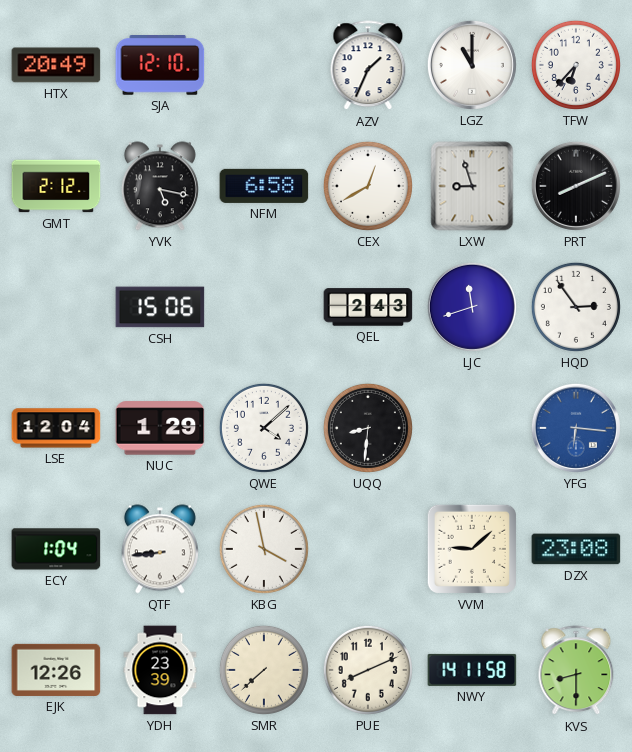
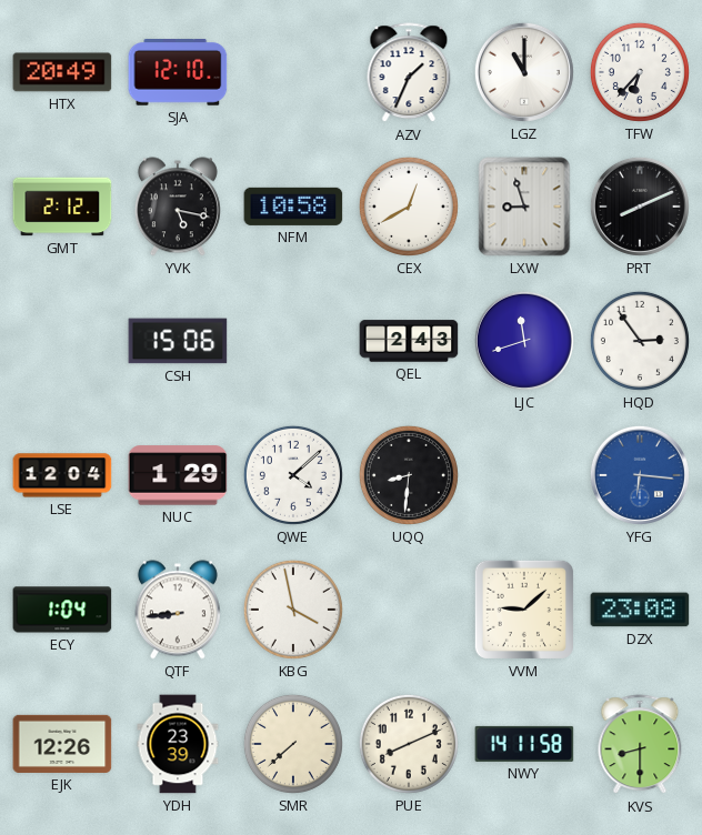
NFM: 6:58 -> 10:58
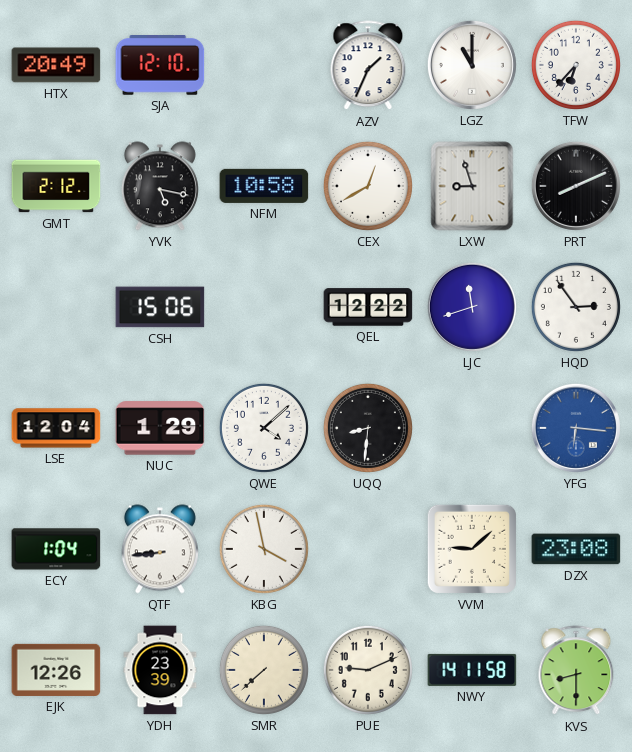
QEL: 2:43 -> 12:22
PUE: 8:11 -> 9:11
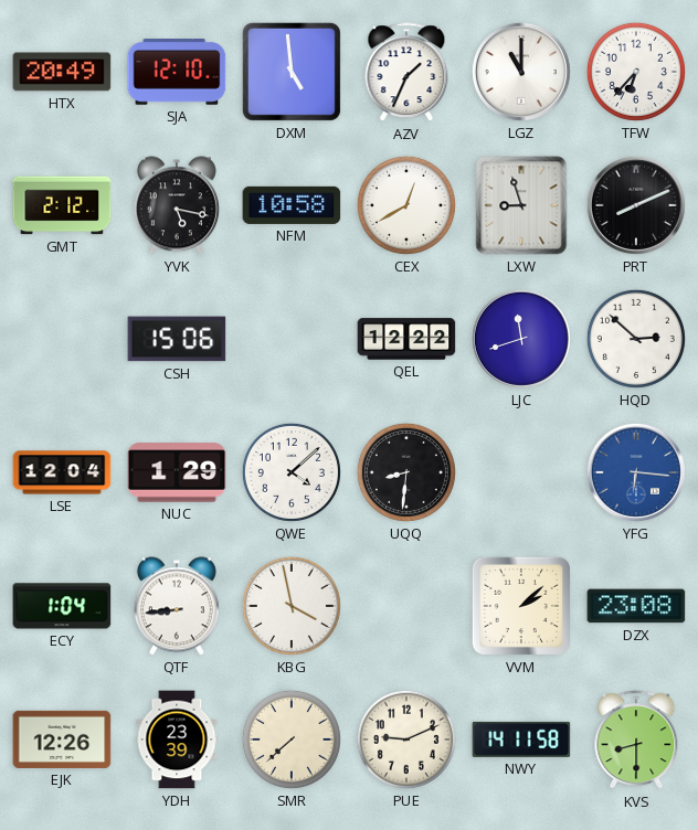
DXM: none -> 4:59
HQD: 2:54 -> 2:52
VVM: 9:08 -> 2:08
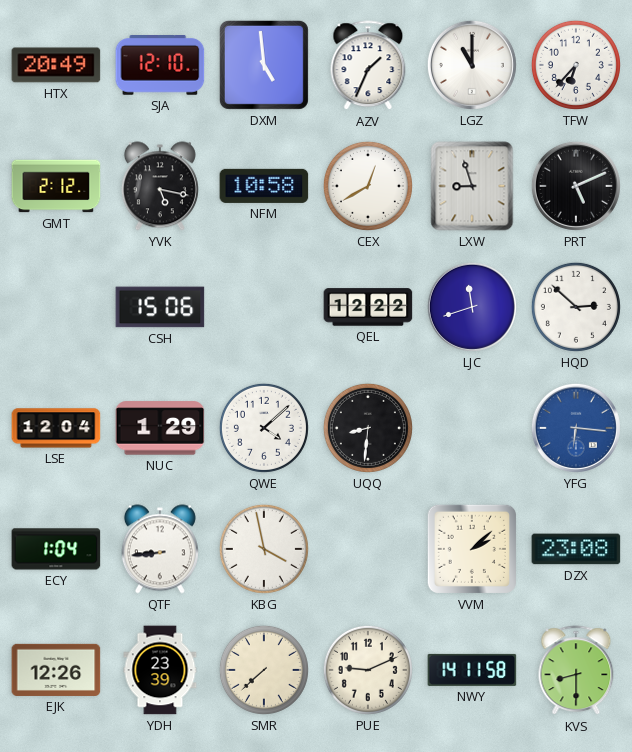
PRT: 8:11 -> 5:11
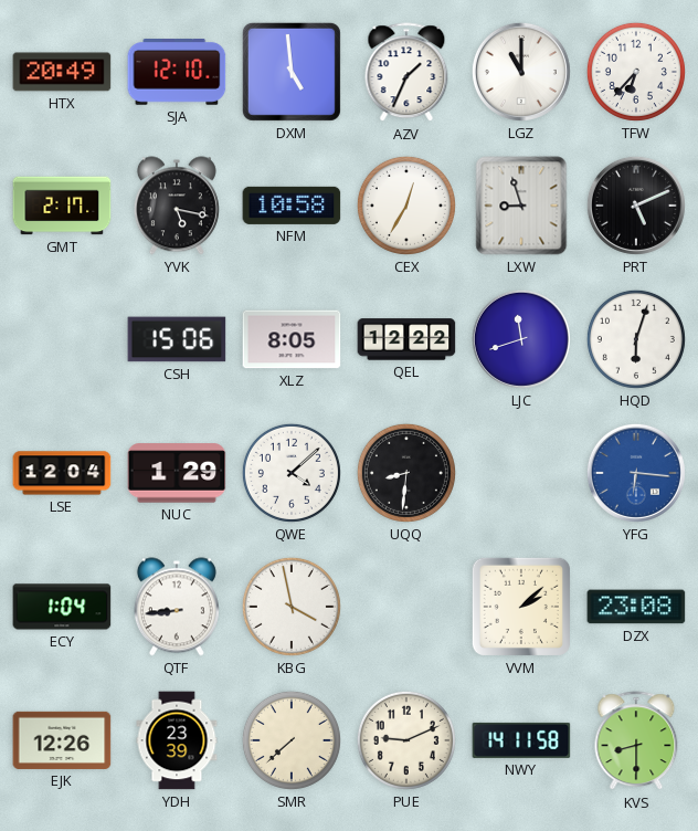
GMT: 2:12 -> 2:17
CEX: 12:40 -> 12:35
XLZ: none -> 8:05
HQD: 2:52 -> 6:03
